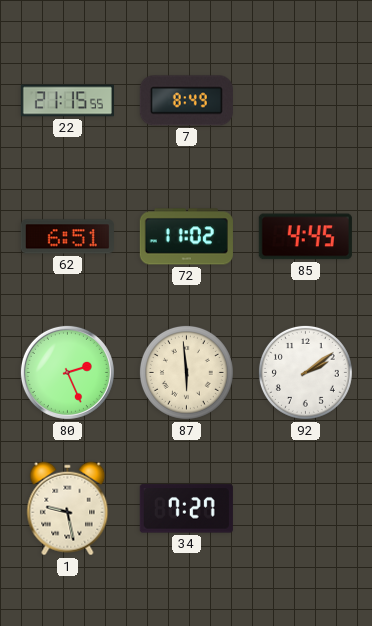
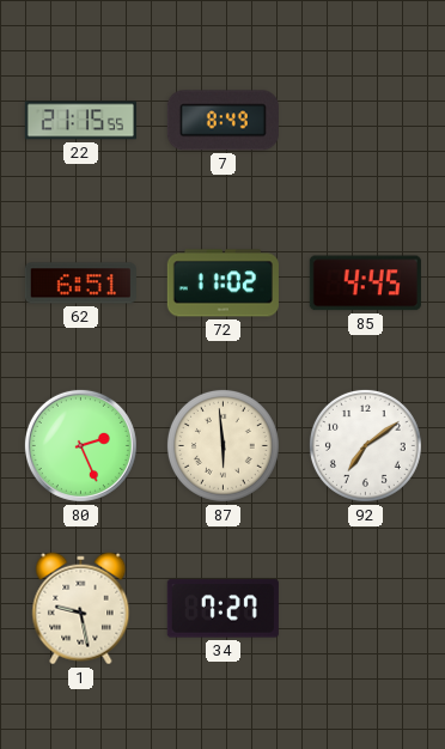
92: 2:09 -> 7:09
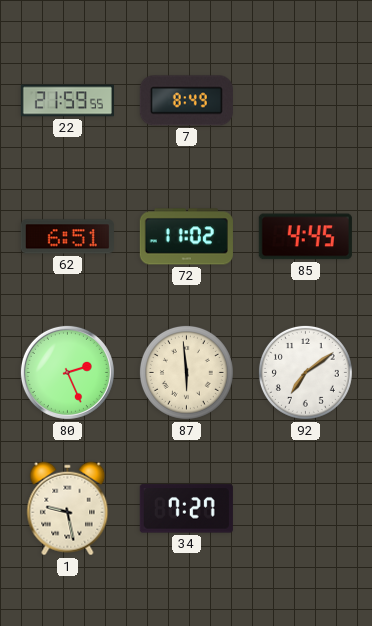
22: 21:15 -> 21:59
